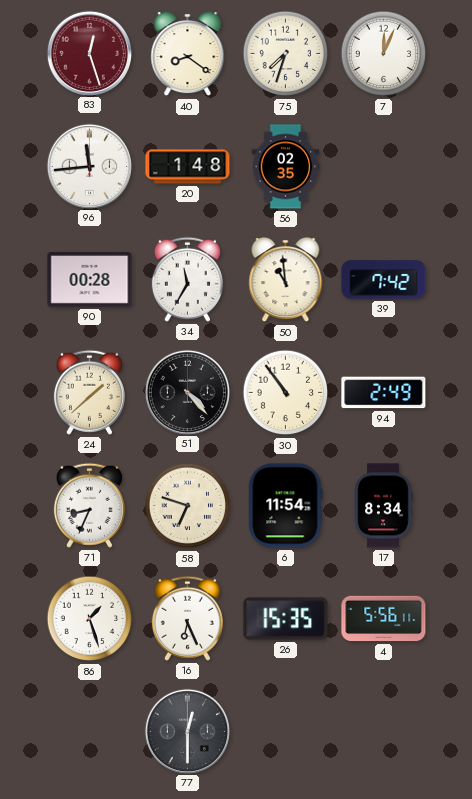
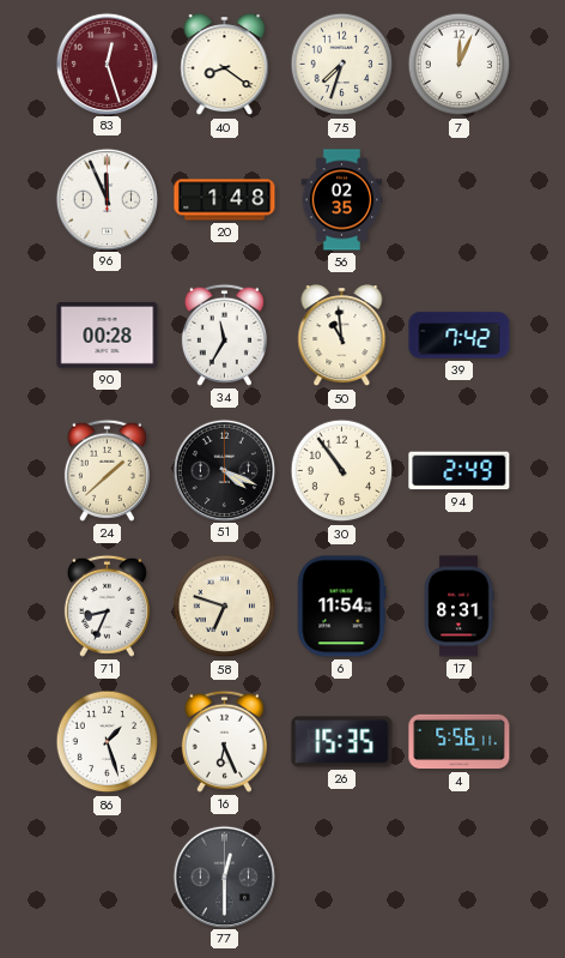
96: 11:44 -> 11:56
51: 4:23 -> 4:19
17: 8:34 -> 8:31
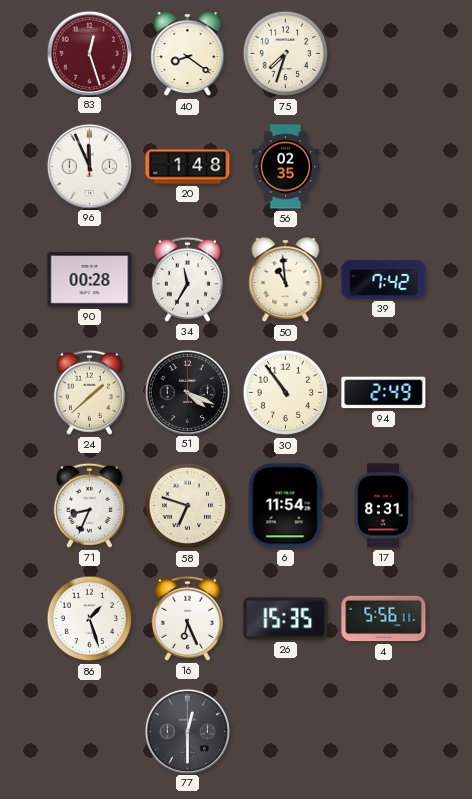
7: 12:04 -> none
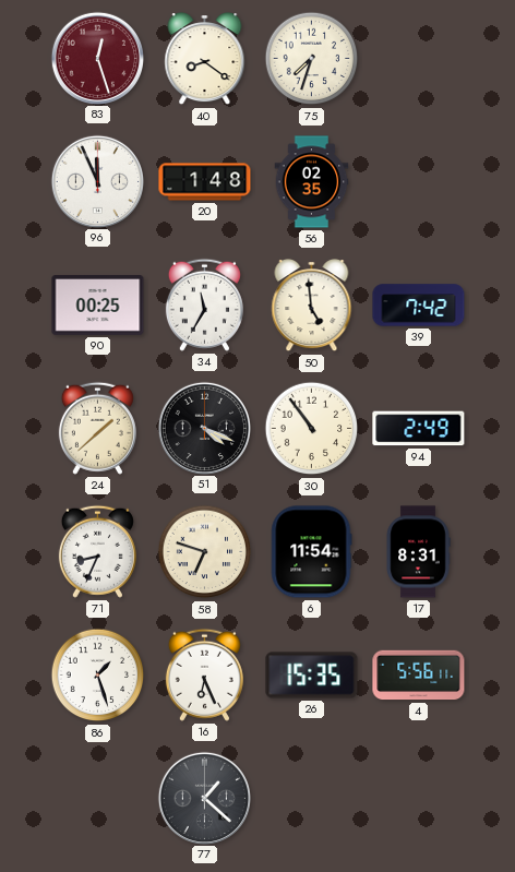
90: 00:28 -> 00:25
50: 10:59 -> 4:59
77: 12:30 -> 1:22
